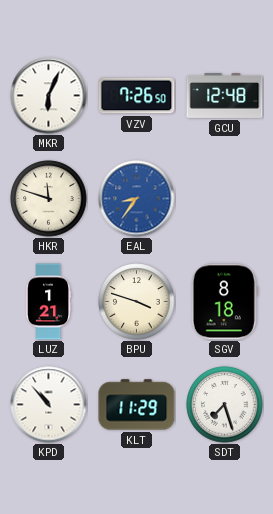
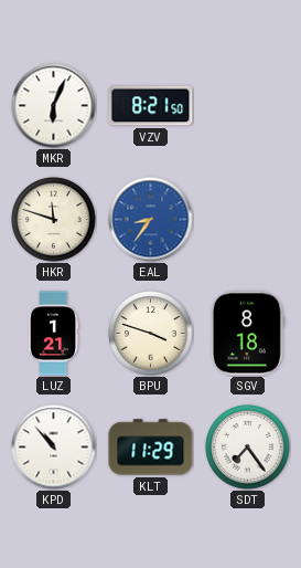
VZV: 7:26 -> 8:21
GCU: 12:48 -> none
SDT: 7:27 -> 7:24
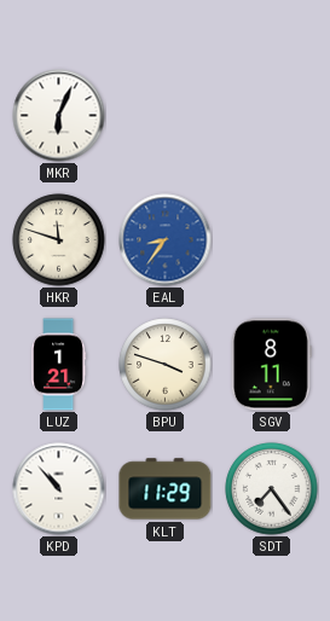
VZV: 8:21 -> none
SGV: 8:18 -> 8:11
